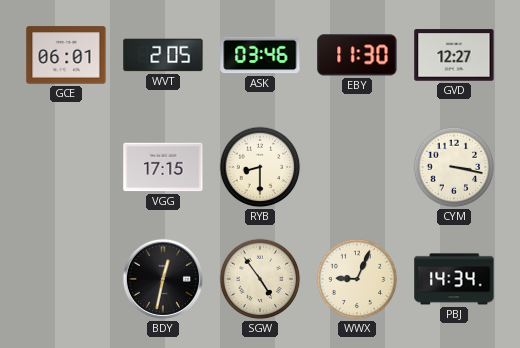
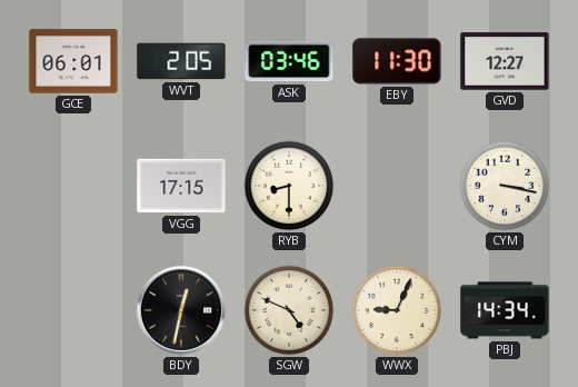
SGW: 4:54 -> 4:49
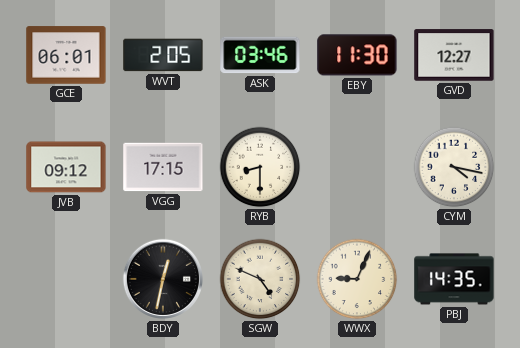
JVB: none -> 09:12
CYM: 3:17 -> 4:17
PBJ: 14:34 -> 14:35
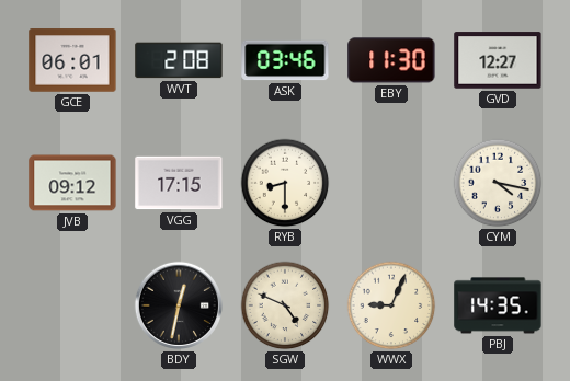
WVT: 2:05 -> 2:08
